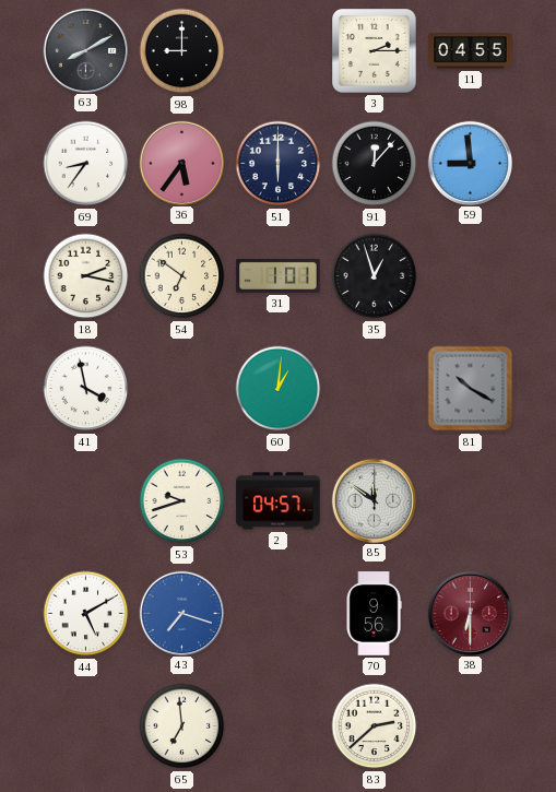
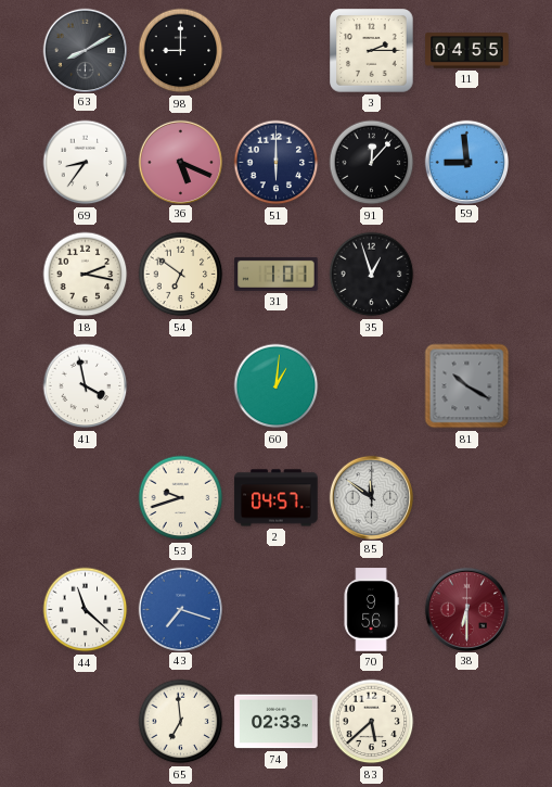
36: 5:36 -> 5:19
44: 5:10 -> 11:22
74: none -> 02:33
83: 2:38 -> 5:38
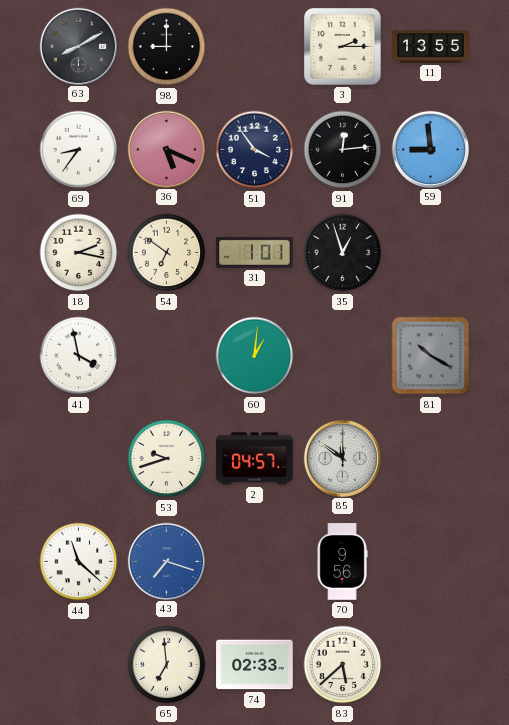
11: 04:55 -> 13:55
51: 6:00 -> 3:54
91: 12:07 -> 12:14
38: 6:30 -> none
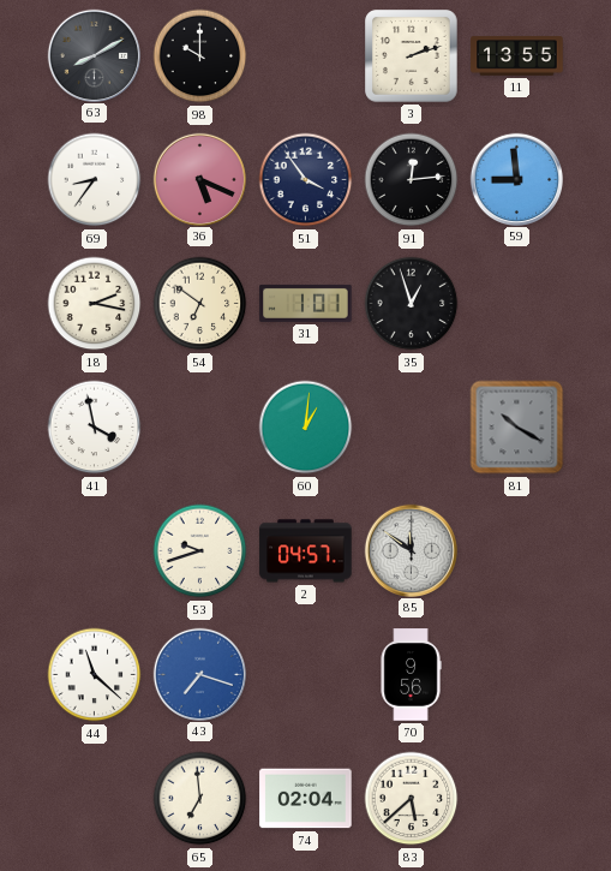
98: 9:00 -> 10:00
3: 2:15 -> 2:12
74: 02:33 -> 02:04
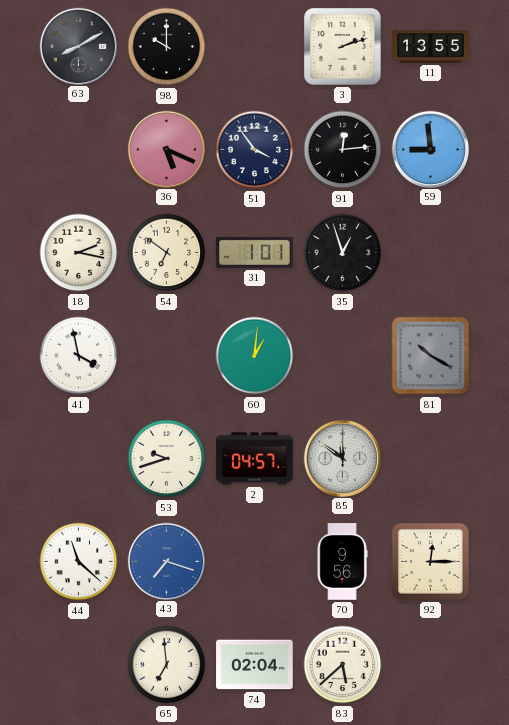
69: 8:36 -> none
92: none -> 12:15
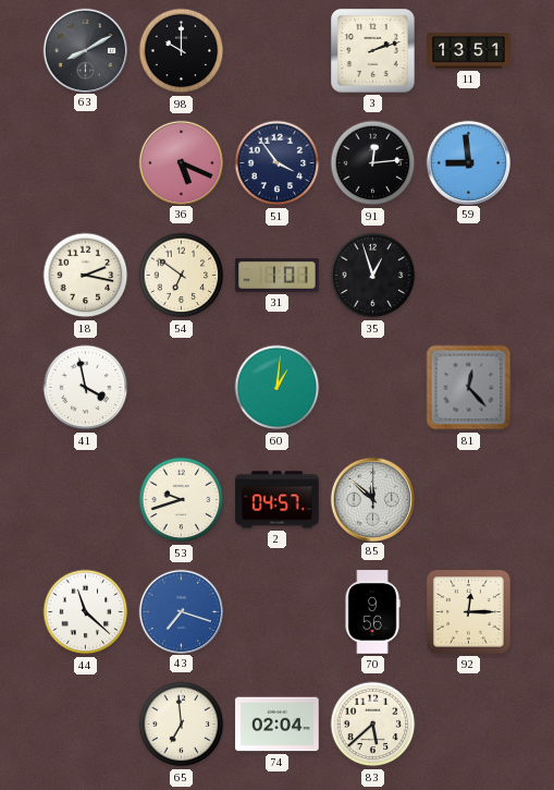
11: 13:55 -> 13:51
81: 10:20 -> 12:23
85: 11:51 -> 11:52
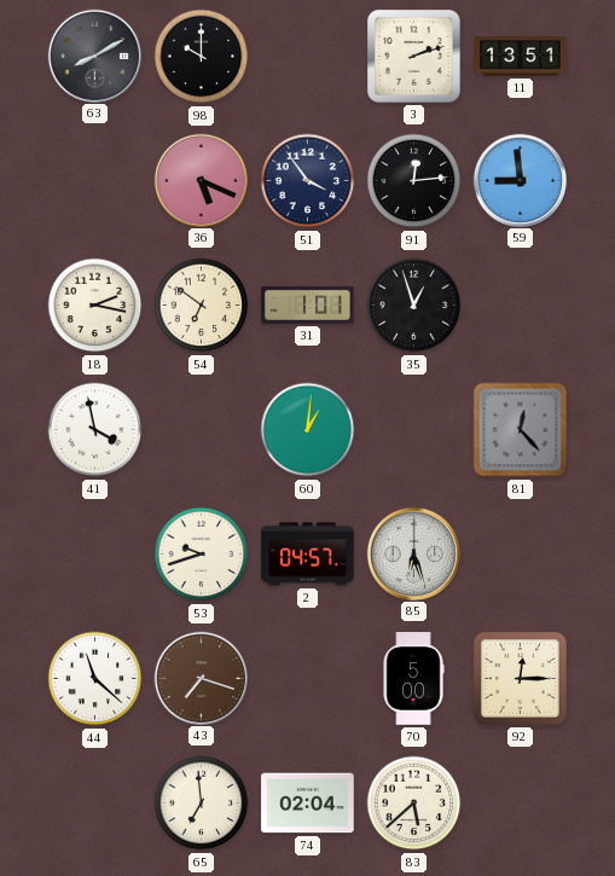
85: 11:52 -> 6:27
43 dial: blue -> brown
70: 9:56 -> 5:00
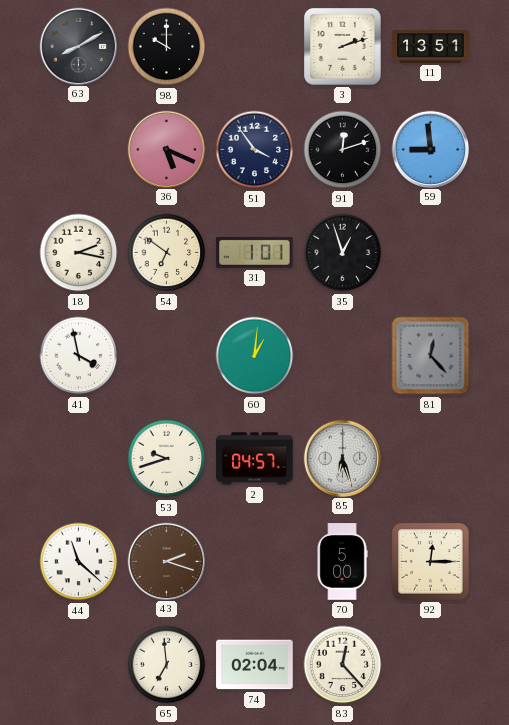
91: 12:14 -> 12:12
43: 7:18 -> 2:18
83: 5:38 -> 12:23
